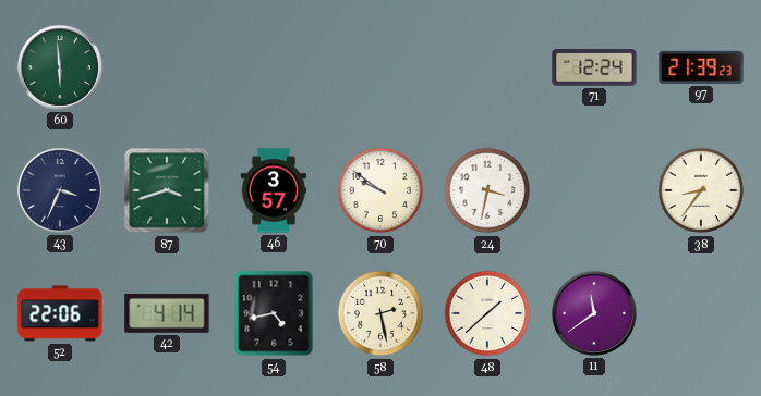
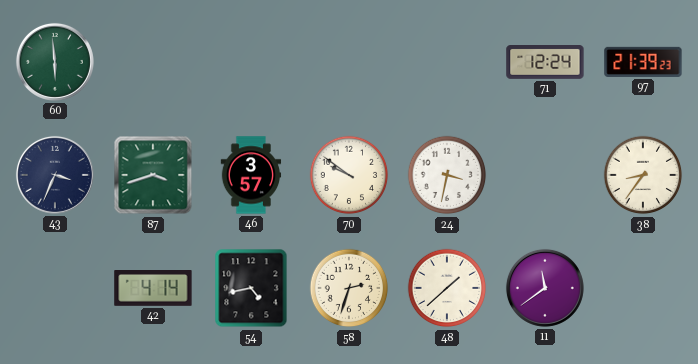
52: 22:06 -> none
58: 2:28 -> 2:33
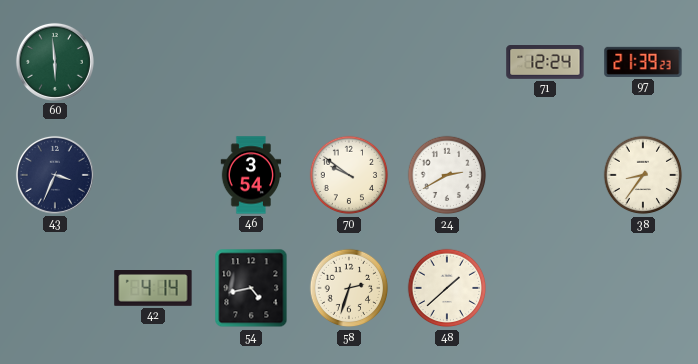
87: 3:42 -> none
46: 3:57 -> 3:54
24: 3:32 -> 2:40
11: 11:39 -> none
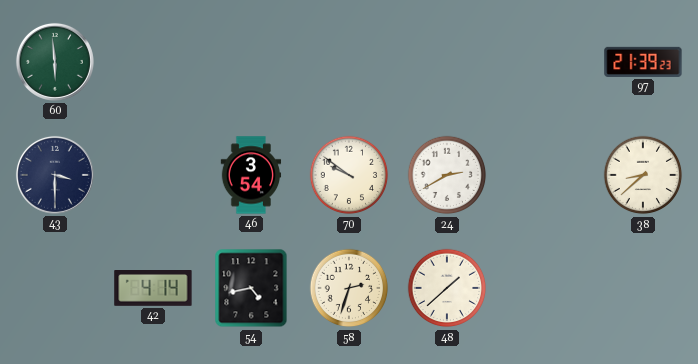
71: 12:24 -> none
43: 3:34 -> 3:30
38: 8:36 -> 8:38
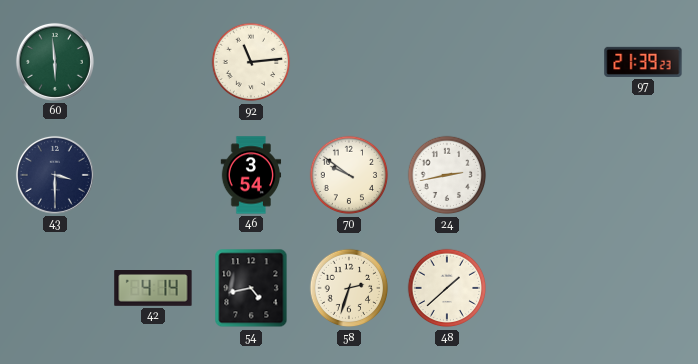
92: none -> 11:14
24: 2:40 -> 2:43
38: 8:38 -> none
